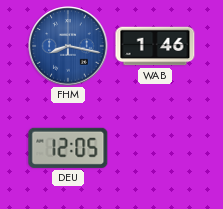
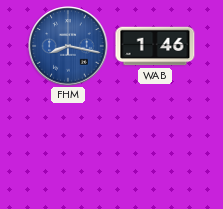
DEU: 12:05 -> none
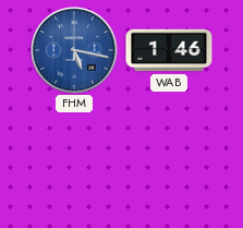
FHM: 8:17 -> 5:17
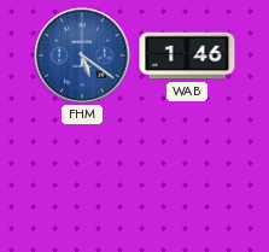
FHM: 5:17 -> 5:21
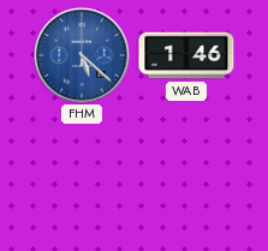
FHM: 5:21 -> 5:22
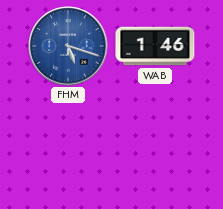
FHM: 5:22 -> 5:18
